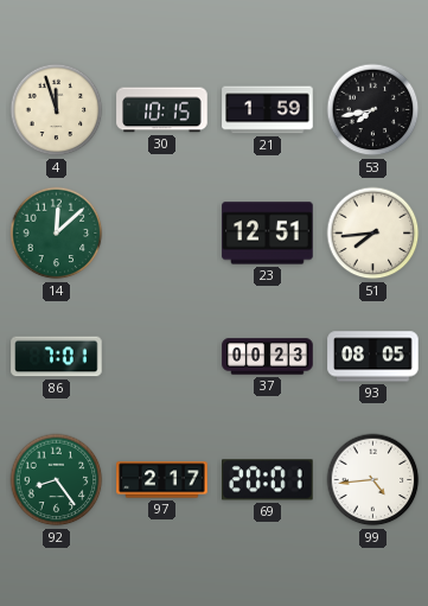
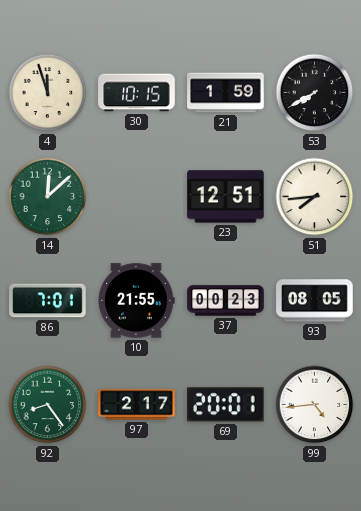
53: 7:43 -> 7:40
10: none -> 21:55
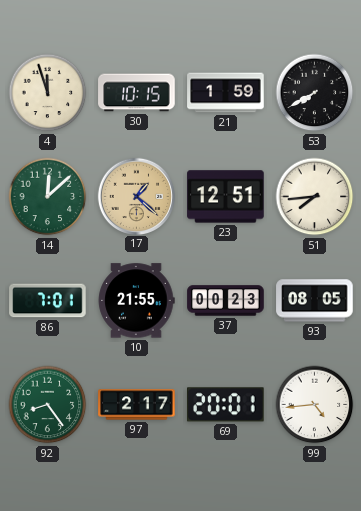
17: none -> 1:22
